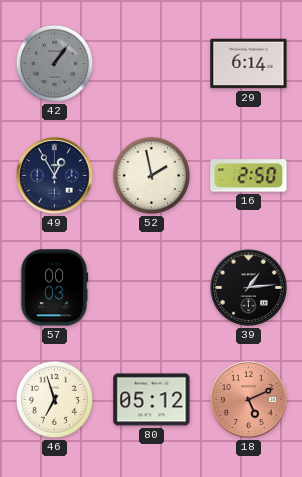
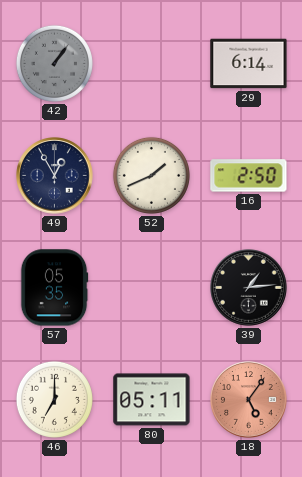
52: 1:58 -> 1:41
57: 00:03 -> 05:35
46: 6:57 -> 7:00
80: 05:12 -> 05:11
18: 5:11 -> 5:06
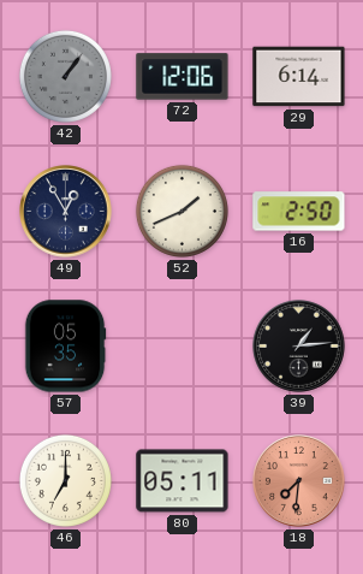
72: none -> 12:06
18: 5:06 -> 7:31
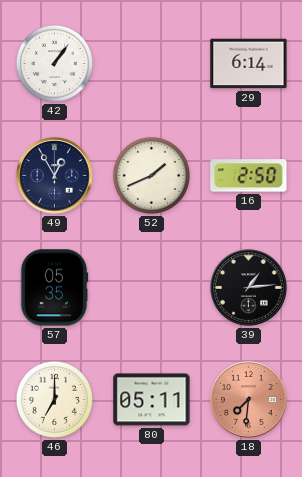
42 dial: grey -> white
72: 12:06 -> none
